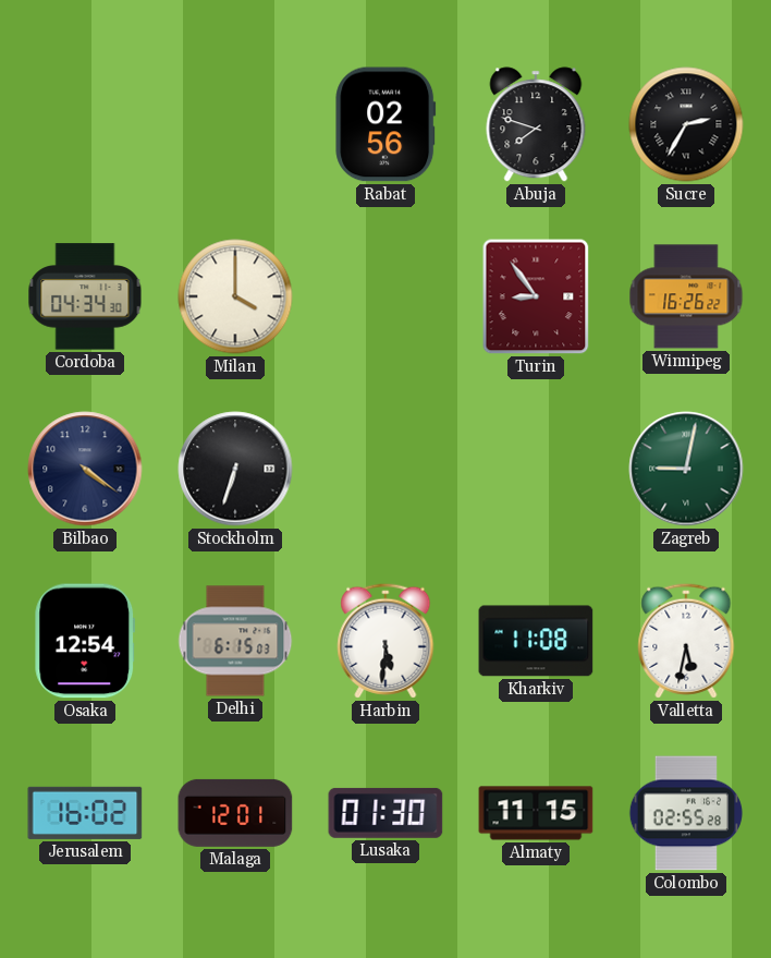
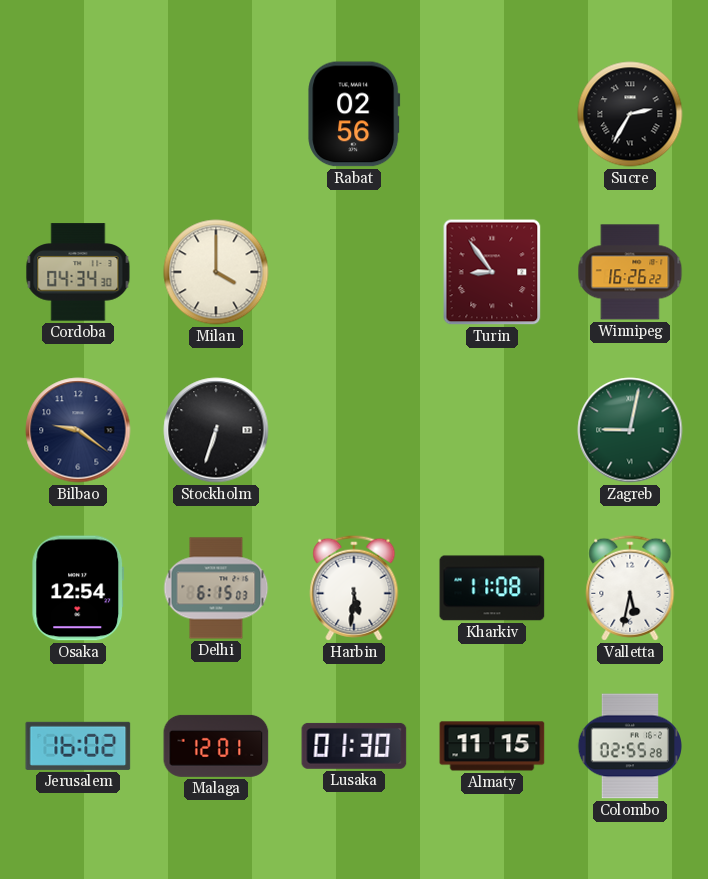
Abuja: 7:48 -> none
Bilbao: 4:21 -> 9:21
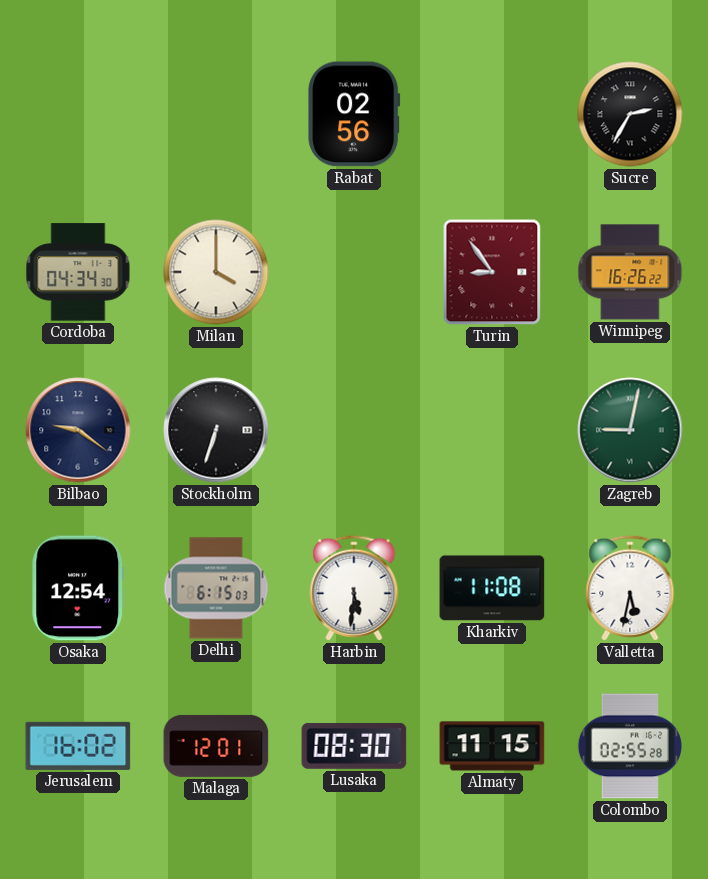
Lusaka: 01:30 -> 08:30
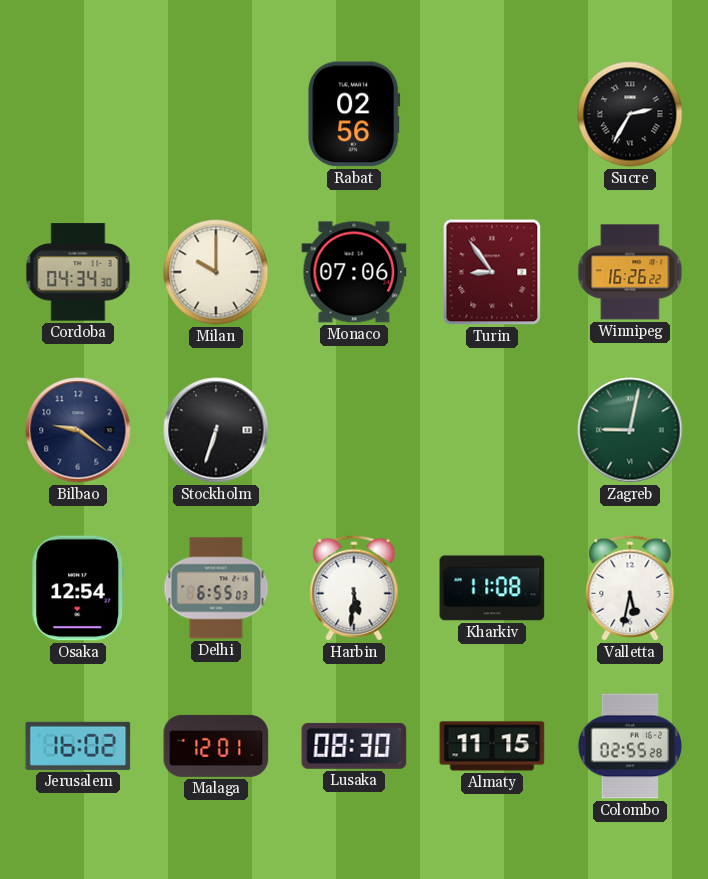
Milan: 4:00 -> 10:00
Monaco: none -> 07:06
Delhi: 6:15 -> 6:55
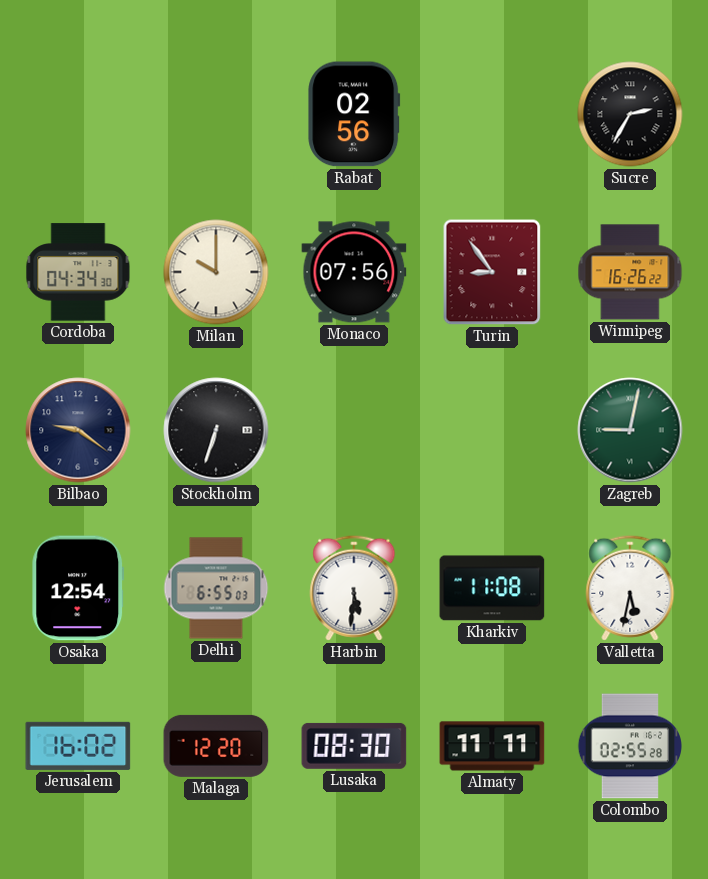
Monaco: 07:06 -> 07:56
Malaga: 12:01 -> 12:20
Almaty: 11:15 -> 11:11
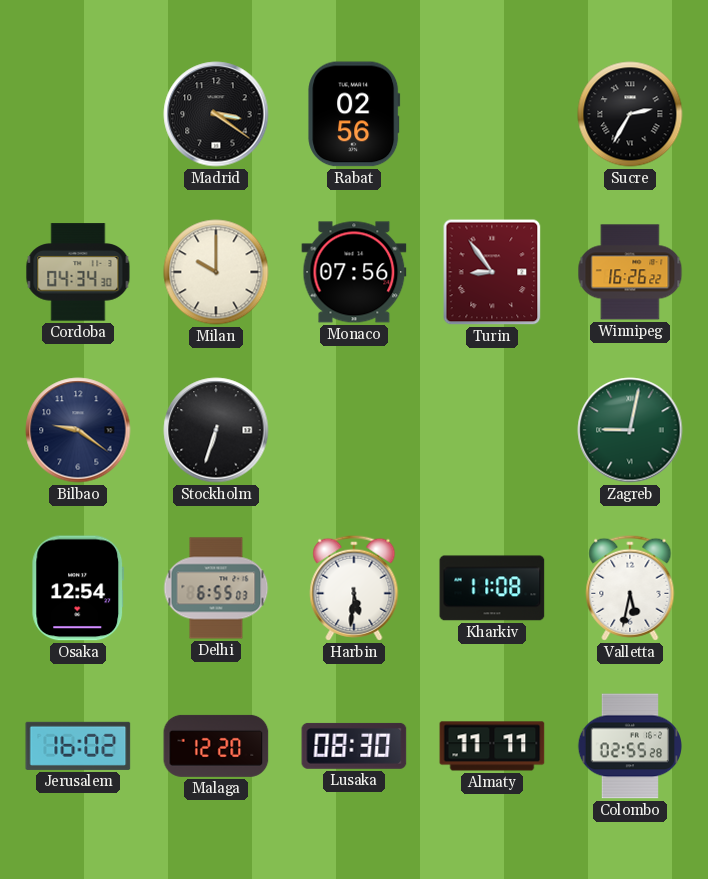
Madrid: none -> 3:21
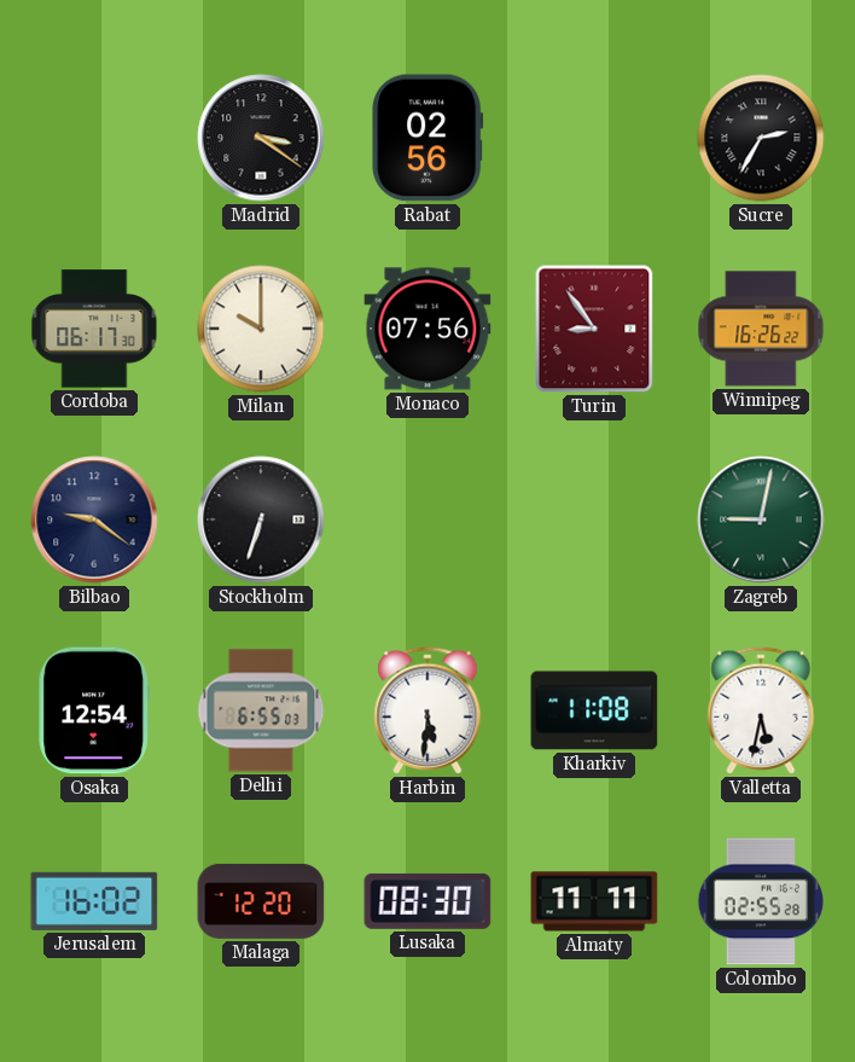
Cordoba: 04:34 -> 06:17
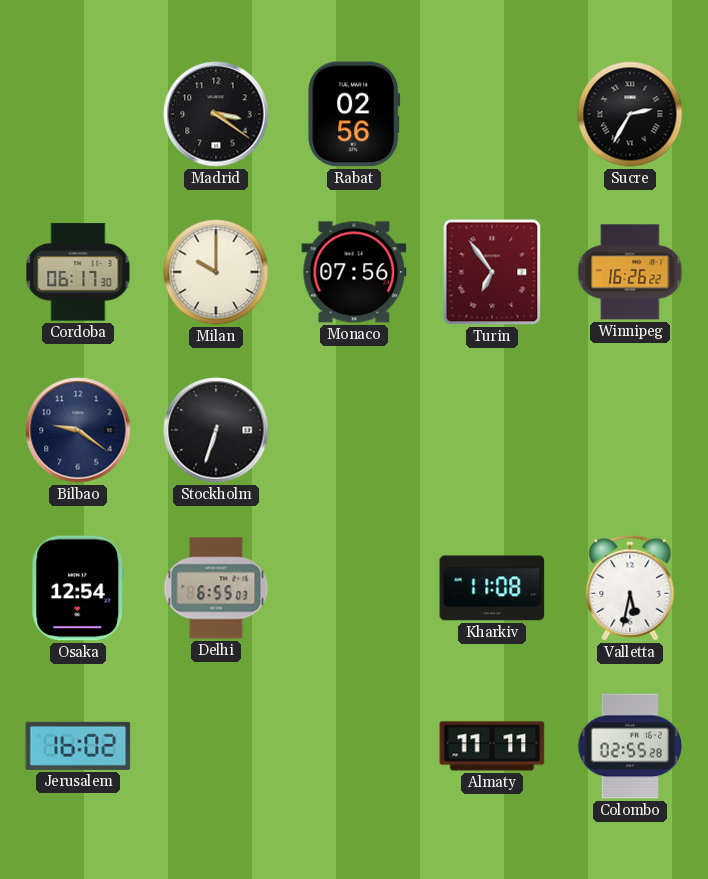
Turin: 8:54 -> 6:54
Zagreb: 9:02 -> none
Harbin: 5:31 -> none
Malaga: 12:20 -> none
Lusaka: 08:30 -> none
